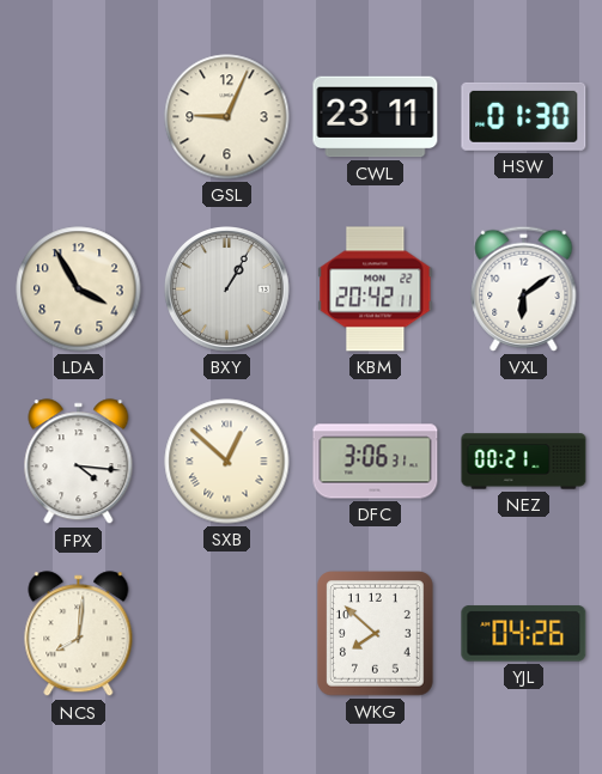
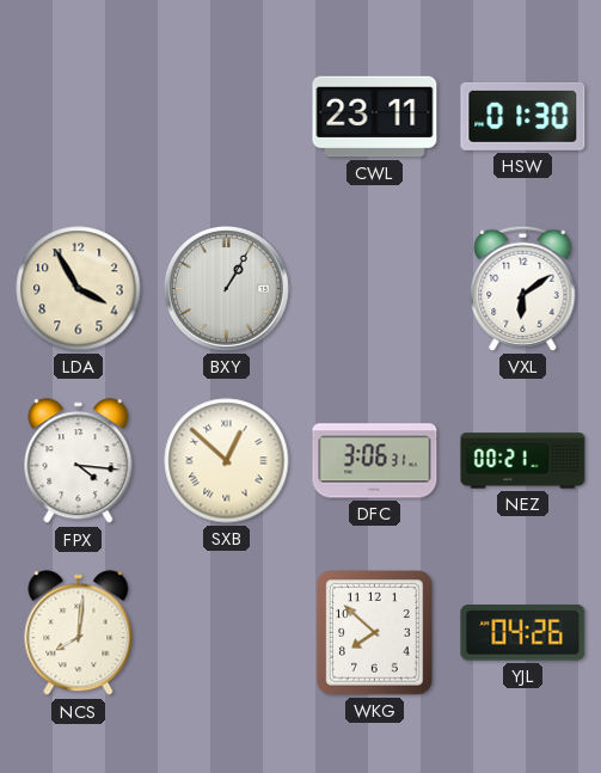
GSL: 9:04 -> none
KBM: 20:42 -> none
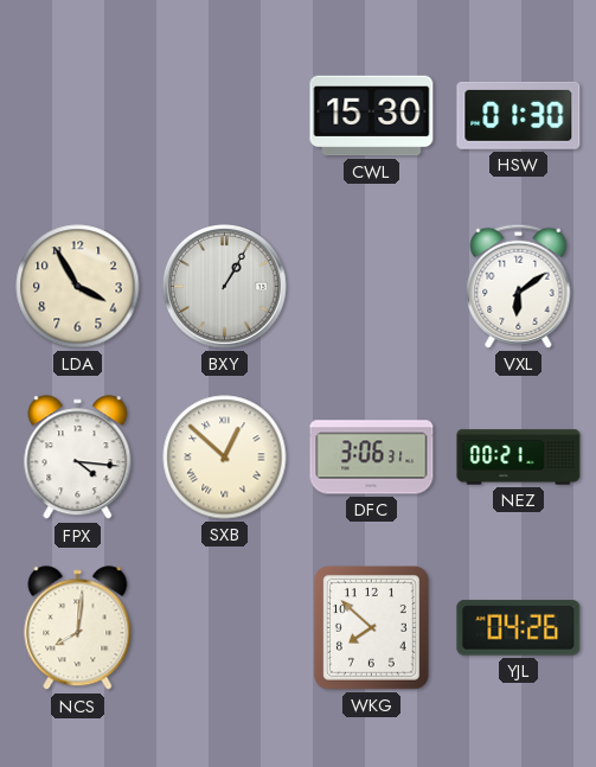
CWL: 23:11 -> 15:30
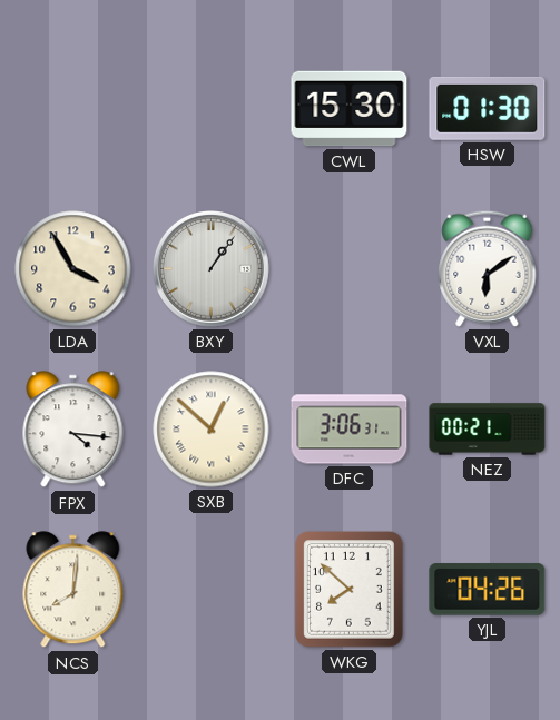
BXY: 1:05 -> 1:06
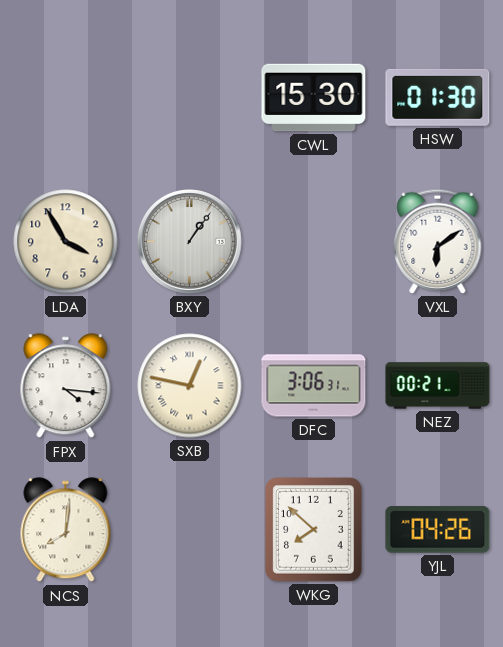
SXB: 12:52 -> 12:47
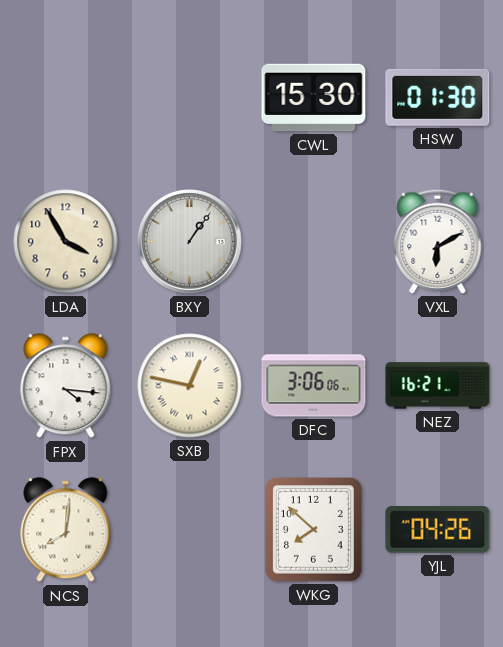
VXL: 6:09 -> 6:10
DFC: 3:06:31 -> 3:06:06
NEZ: 00:21 -> 16:21
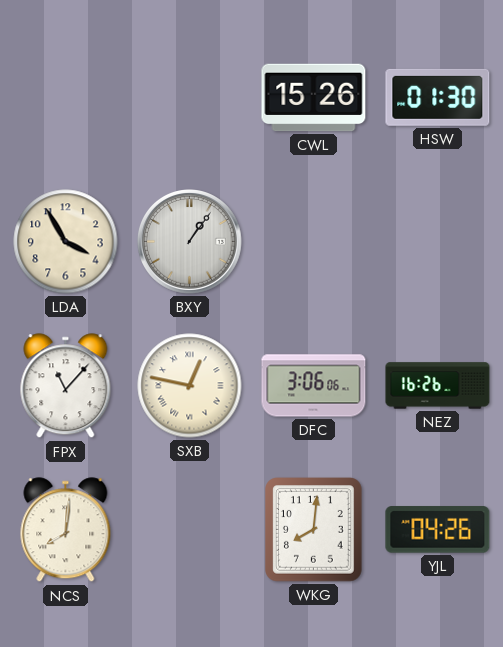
CWL: 15:30 -> 15:26
VXL: 6:10 -> none
FPX: 4:16 -> 11:07
NEZ: 16:21 -> 16:26
WKG: 7:52 -> 8:01
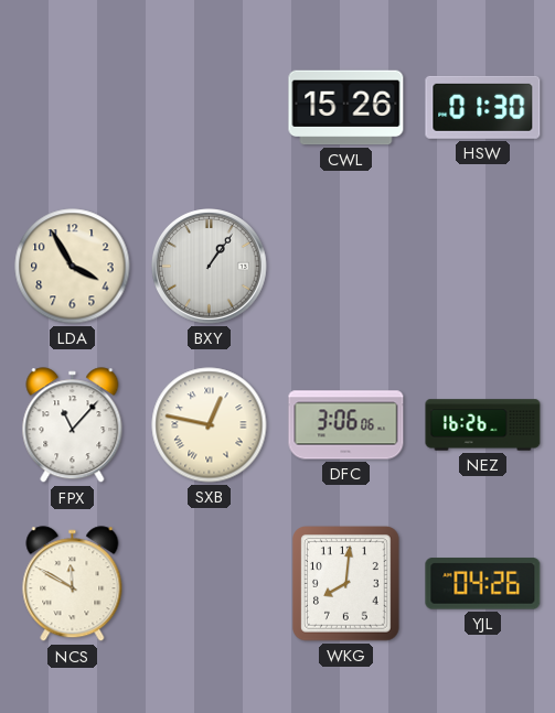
NCS: 8:01 -> 11:50
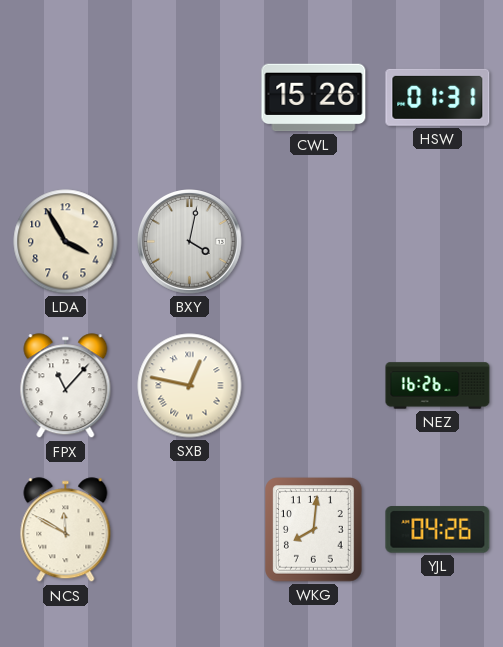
HSW: 01:30 -> 01:31
BXY: 1:06 -> 4:02
DFC: 3:06 -> none
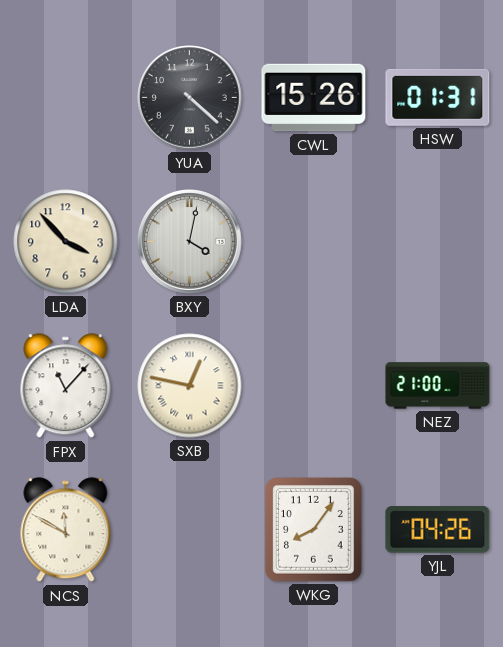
YUA: none -> 4:22
LDA: 3:55 -> 3:53
NEZ: 16:26 -> 21:00
WKG: 8:01 -> 8:06
